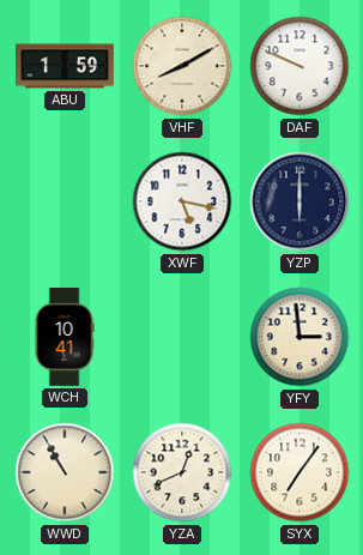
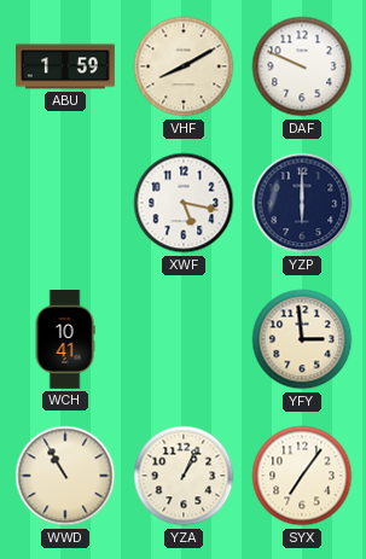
YZA: 12:41 -> 1:04
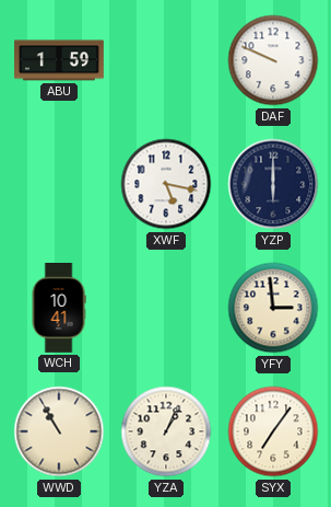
VHF: 8:10 -> none
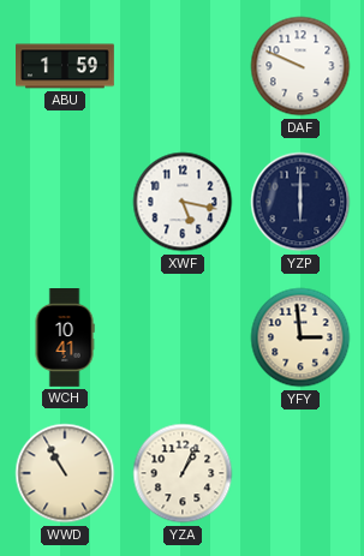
SYX: 7:06 -> none
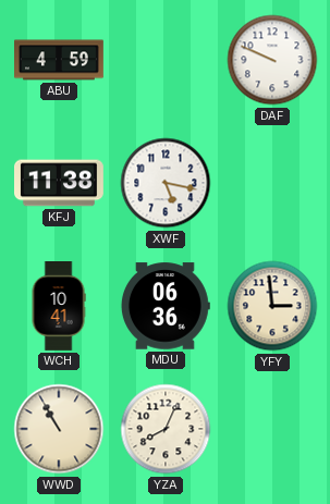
ABU: 1:59 -> 4:59
KFJ: none -> 11:38
YZP: 6:00 -> none
MDU: none -> 06:36
YZA: 1:04 -> 8:04
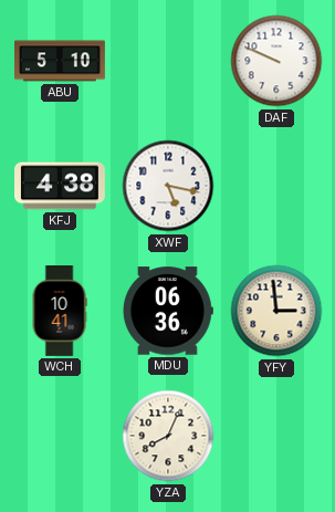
ABU: 4:59 -> 5:10
KFJ: 11:38 -> 4:38
WWD: 10:55 -> none
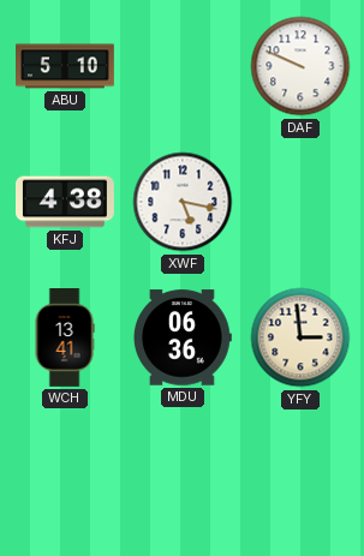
WCH: 10:41 -> 13:41
YZA: 8:04 -> none
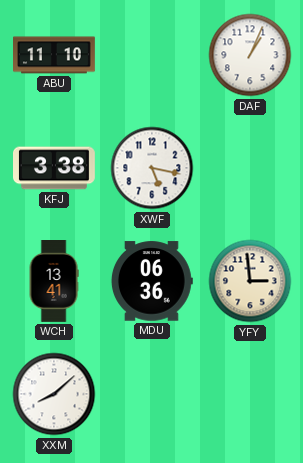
ABU: 5:10 -> 11:10
DAF: 9:49 -> 1:04
KFJ: 4:38 -> 3:38
XXM: none -> 8:08
